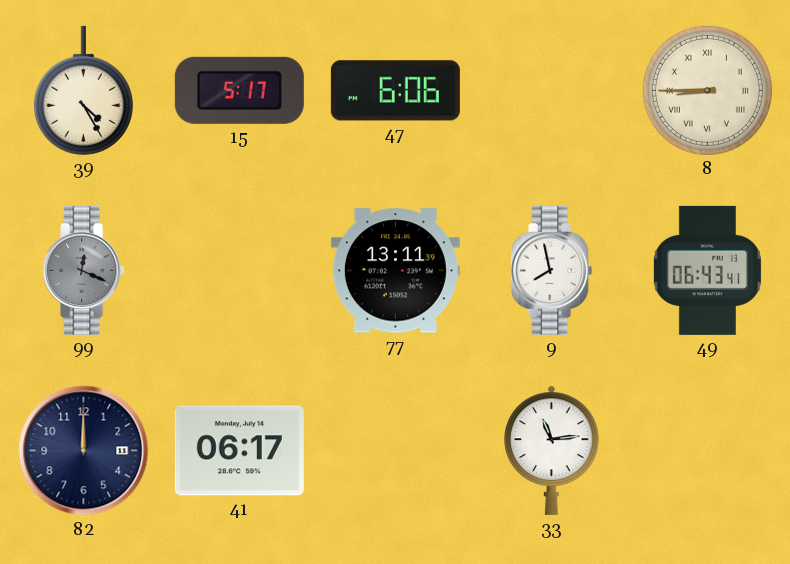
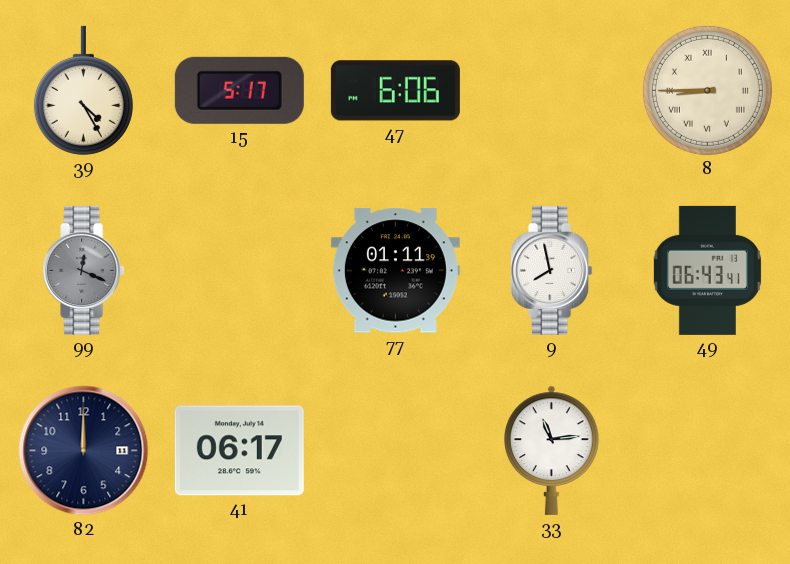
77: 13:11 -> 01:11
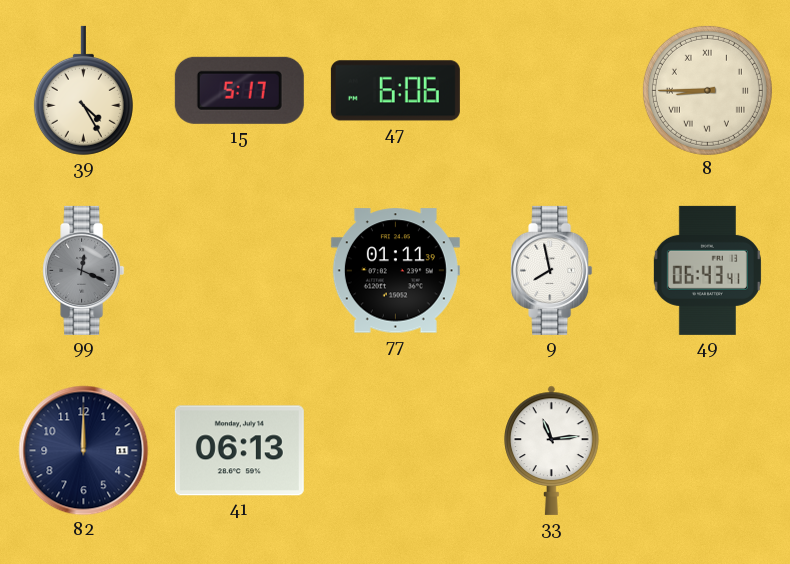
41: 06:17 -> 06:13
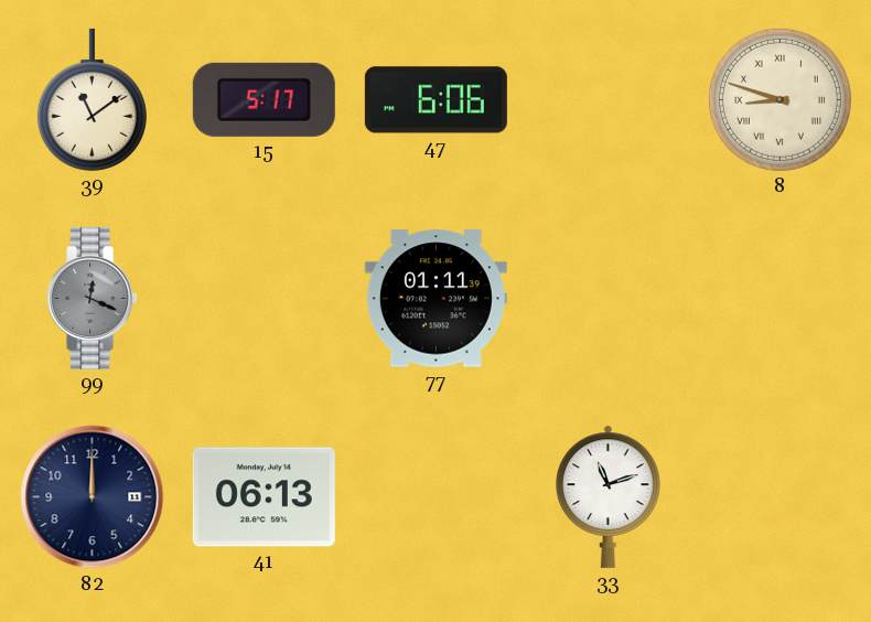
39: 4:25 -> 11:09
8: 8:45 -> 8:48
9: 7:58 -> none
49: 06:43 -> none
33: 11:14 -> 11:12
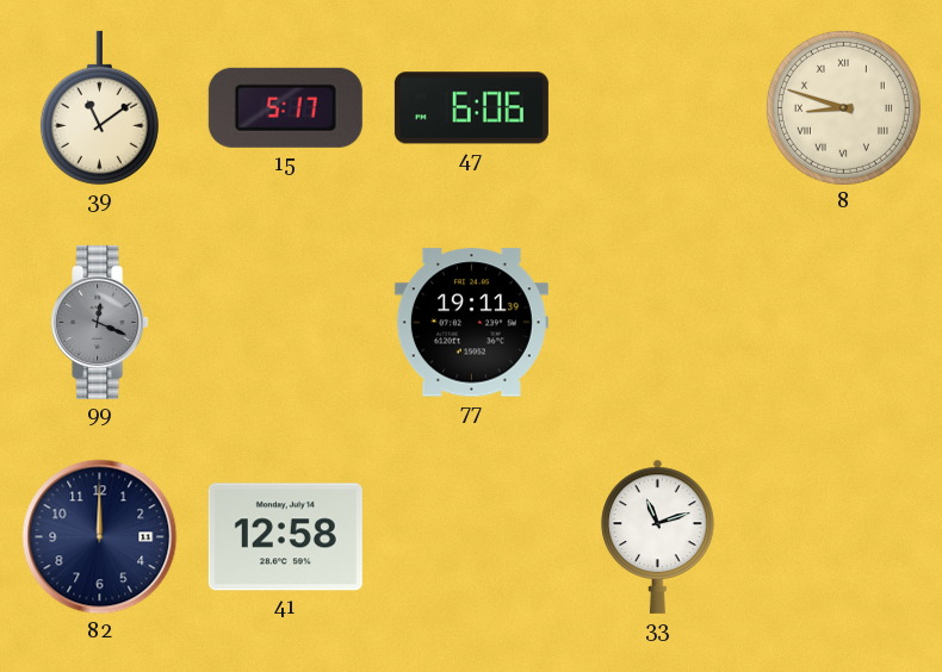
77: 01:11 -> 19:11
41: 06:13 -> 12:58
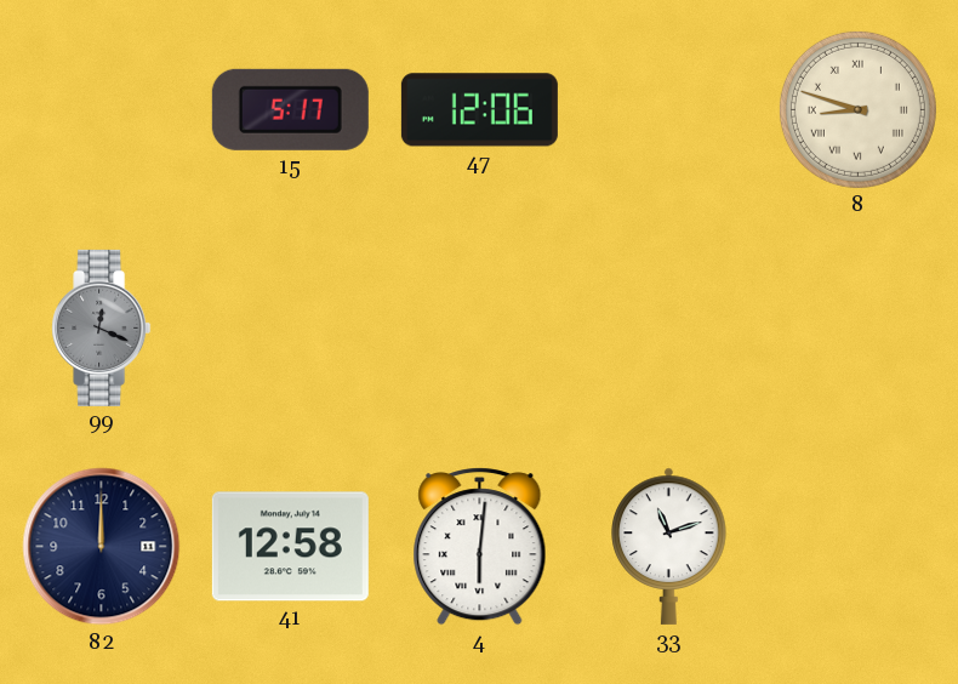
39: 11:09 -> none
47: 6:06 -> 12:06
77: 19:11 -> none
4: none -> 6:01
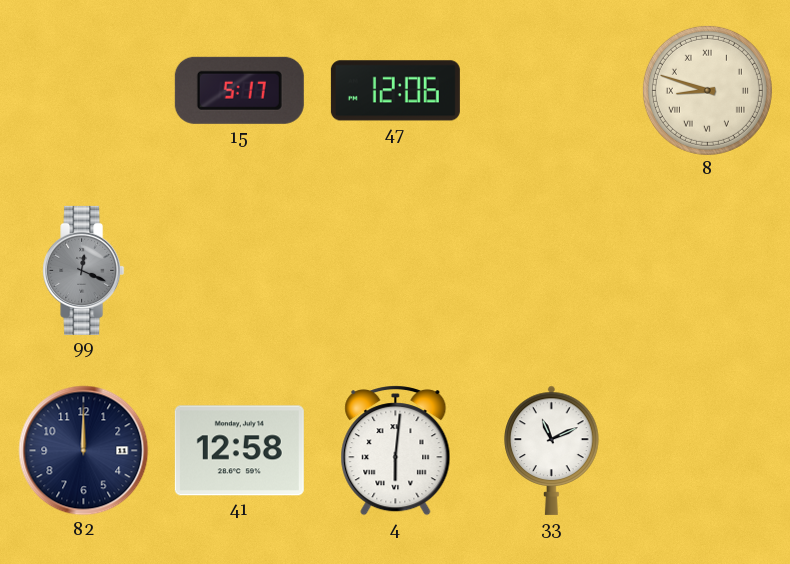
33: 11:12 -> 11:11
